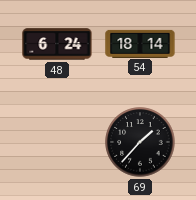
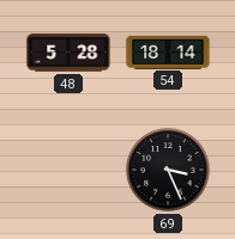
48: 6:24 -> 5:28
69: 1:37 -> 3:26
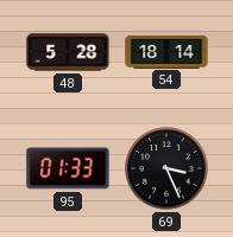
95: none -> 01:33
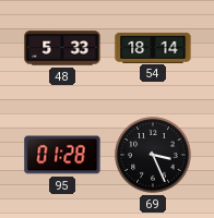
48: 5:28 -> 5:33
95: 01:33 -> 01:28
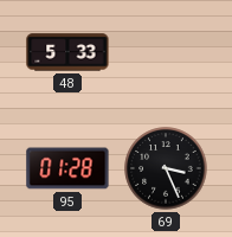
54: 18:14 -> none
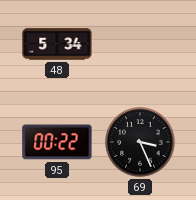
48: 5:33 -> 5:34
95: 01:28 -> 00:22
